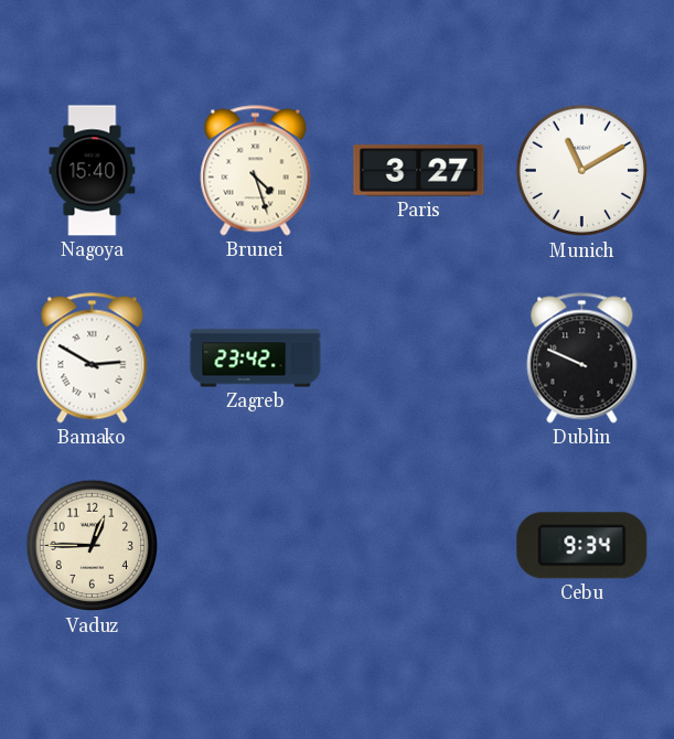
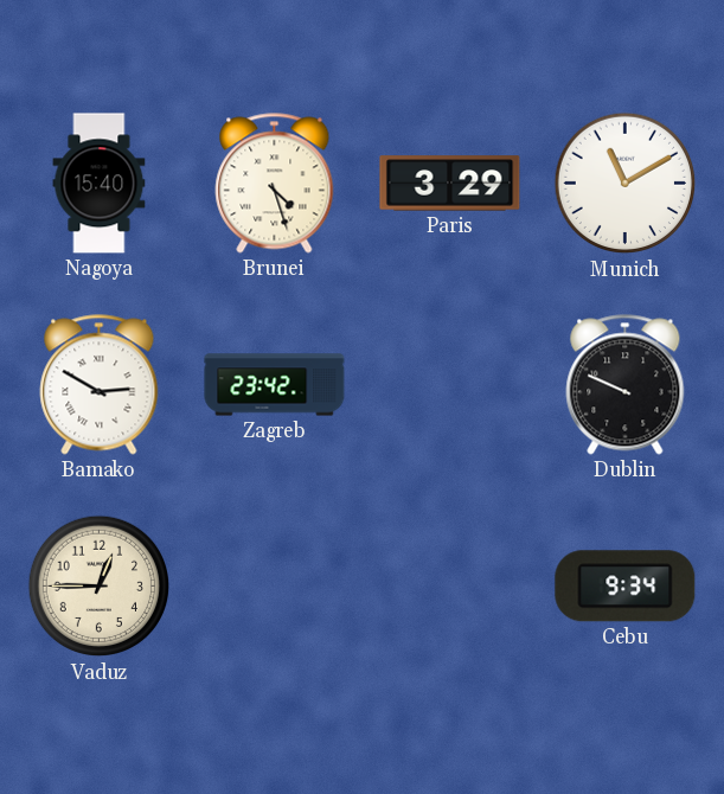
Paris: 3:27 -> 3:29
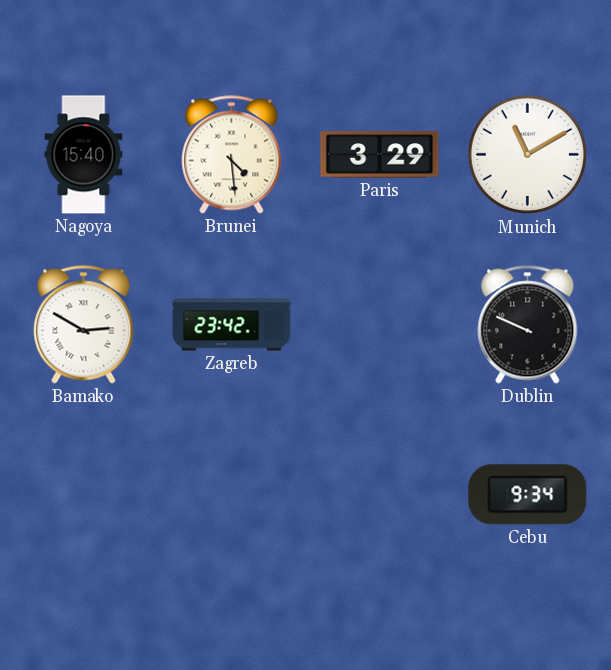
Brunei: 4:27 -> 4:29
Vaduz: 12:45 -> none
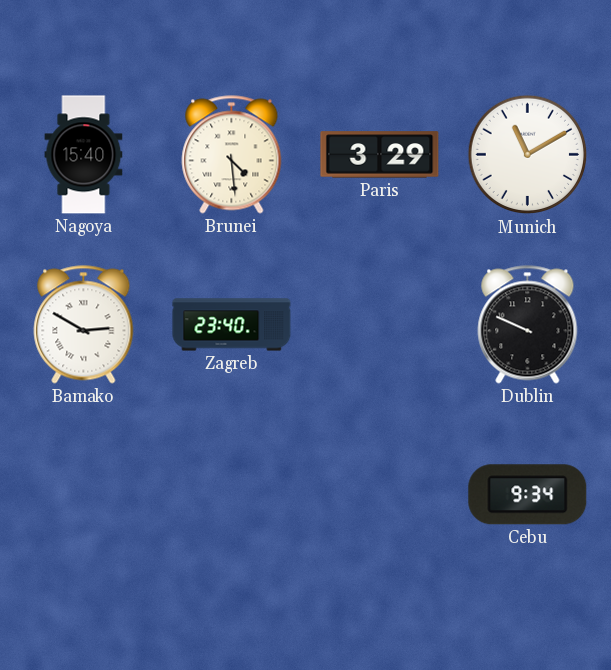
Zagreb: 23:42 -> 23:40
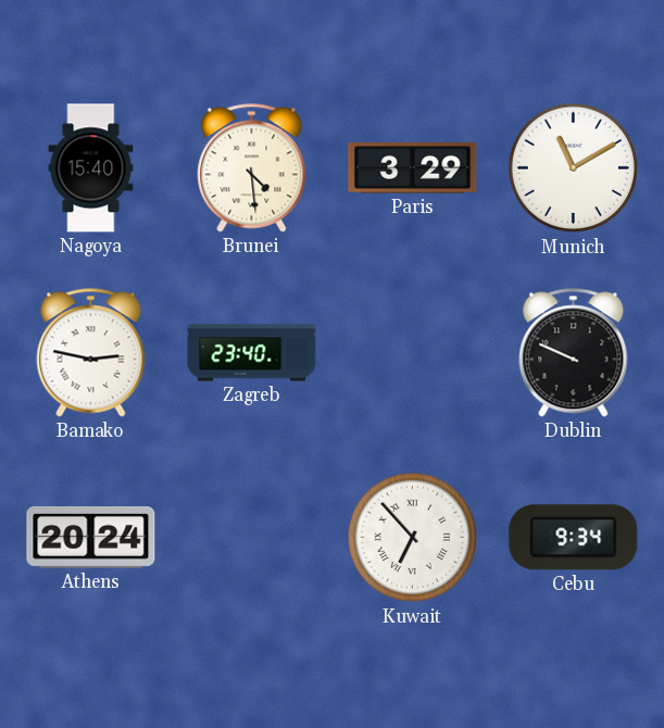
Bamako: 2:50 -> 2:47
Athens: none -> 20:24
Kuwait: none -> 6:53
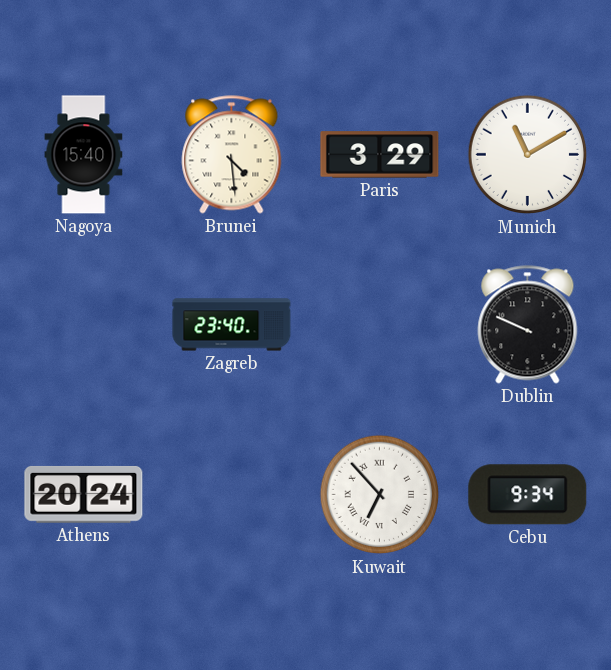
Bamako: 2:47 -> none
